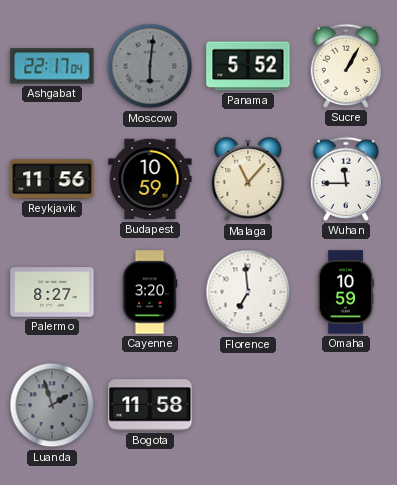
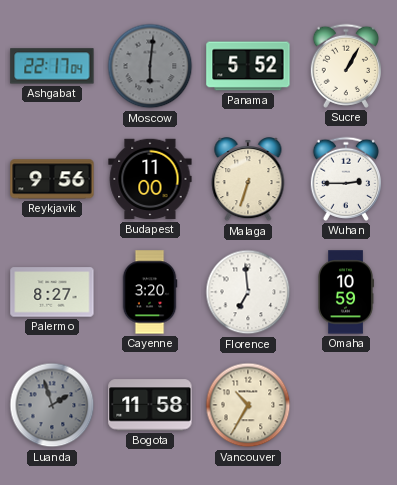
Reykjavik: 11:56 -> 9:56
Budapest: 10:59 -> 11:00
Malaga: 11:07 -> 6:33
Wuhan: 11:45 -> 2:45
Vancouver: none -> 10:35
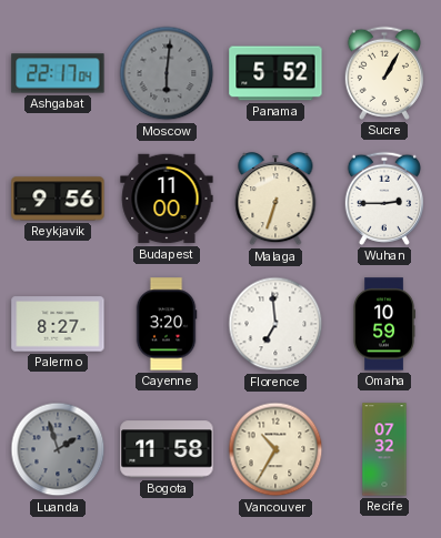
Recife: none -> 07:32
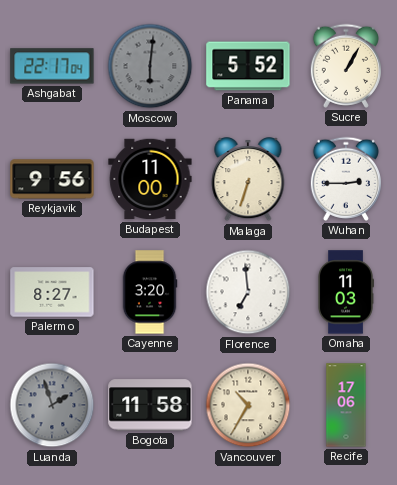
Omaha: 10:59 -> 11:03
Recife: 07:32 -> 17:06
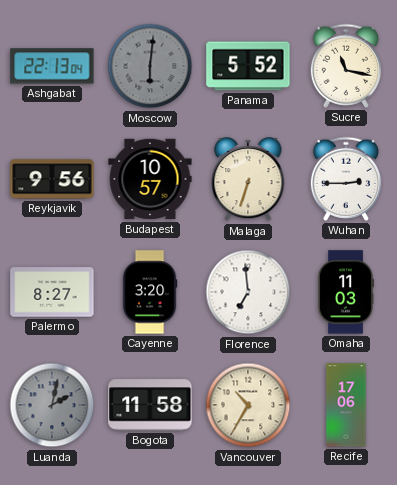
Ashgabat: 22:17 -> 22:13
Sucre: 1:05 -> 11:17
Budapest: 11:00 -> 10:57
Luanda: 1:57 -> 2:02
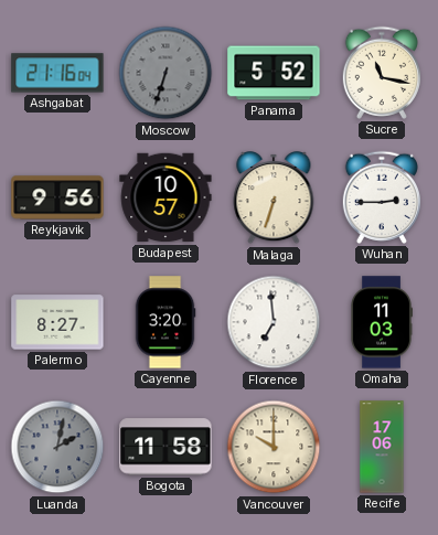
Ashgabat: 22:13 -> 21:16
Moscow: 6:01 -> 6:33
Vancouver: 10:35 -> 10:00
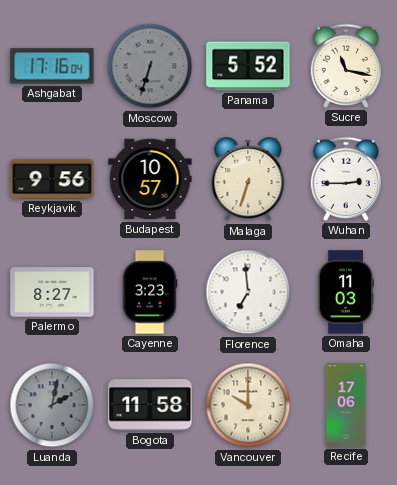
Ashgabat: 21:16 -> 17:16
Cayenne: 3:20 -> 3:23
